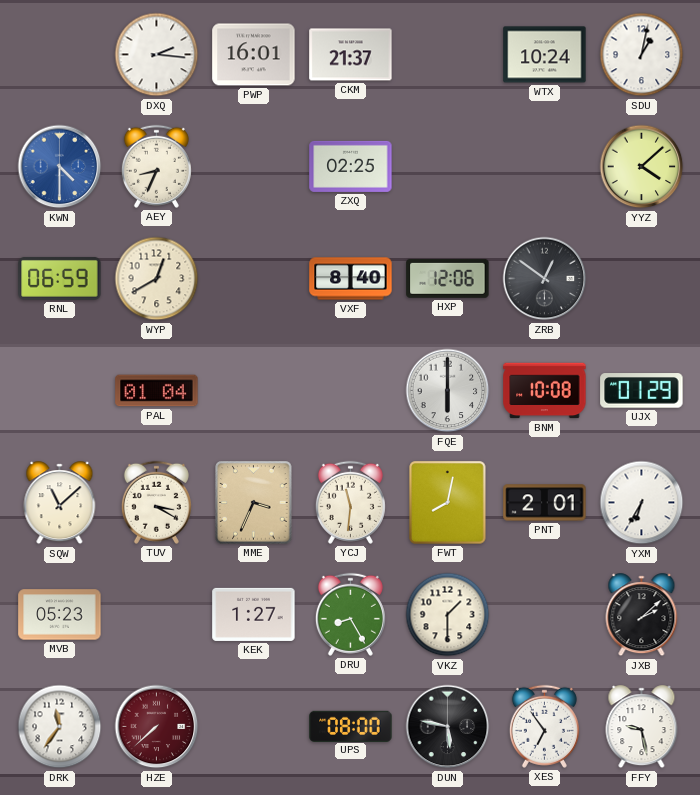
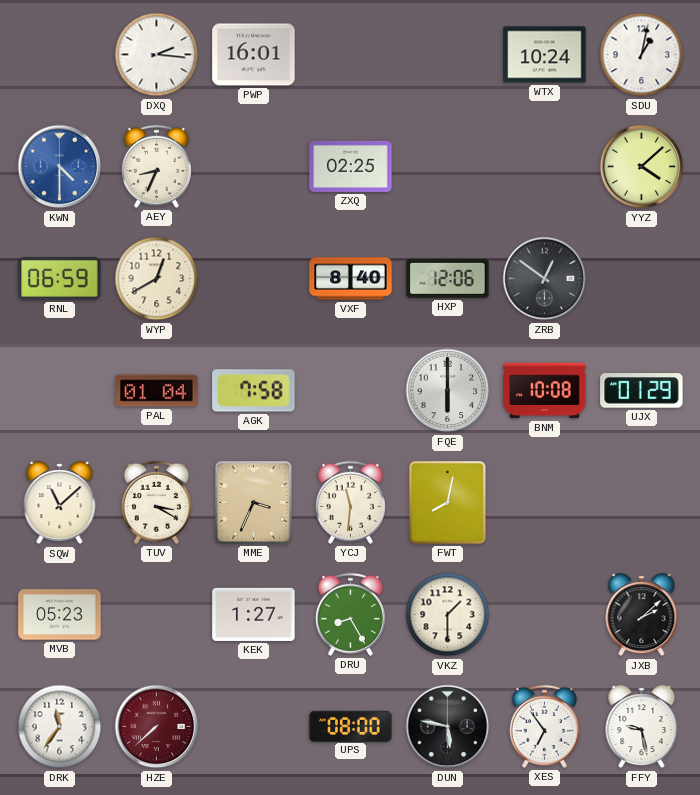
CKM: 21:37 -> none
AGK: none -> 7:58
PNT: 2:01 -> none
YXM: 6:35 -> none
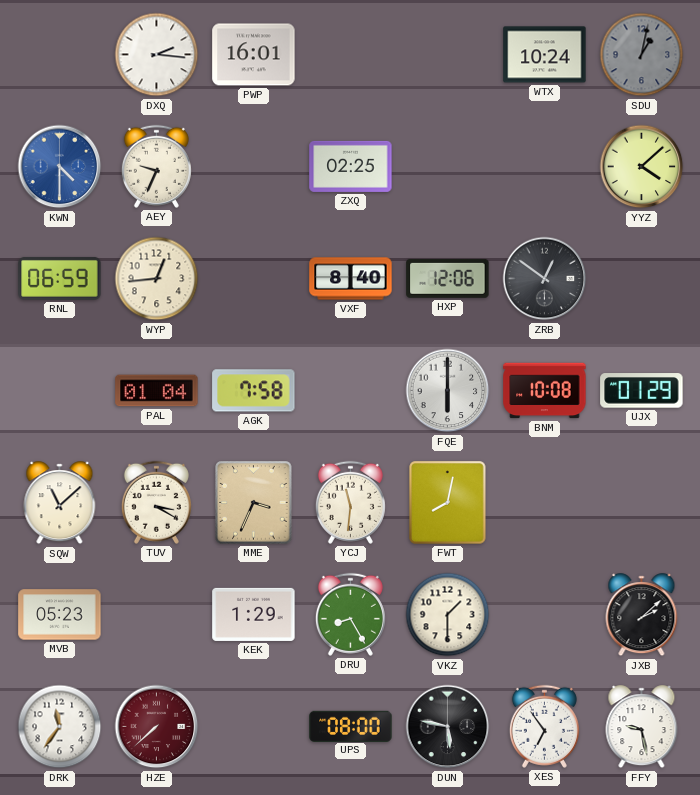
SDU dial: white -> grey
AEY: 8:34 -> 9:34
WYP: 12:40 -> 12:44
KEK: 1:27 -> 1:29
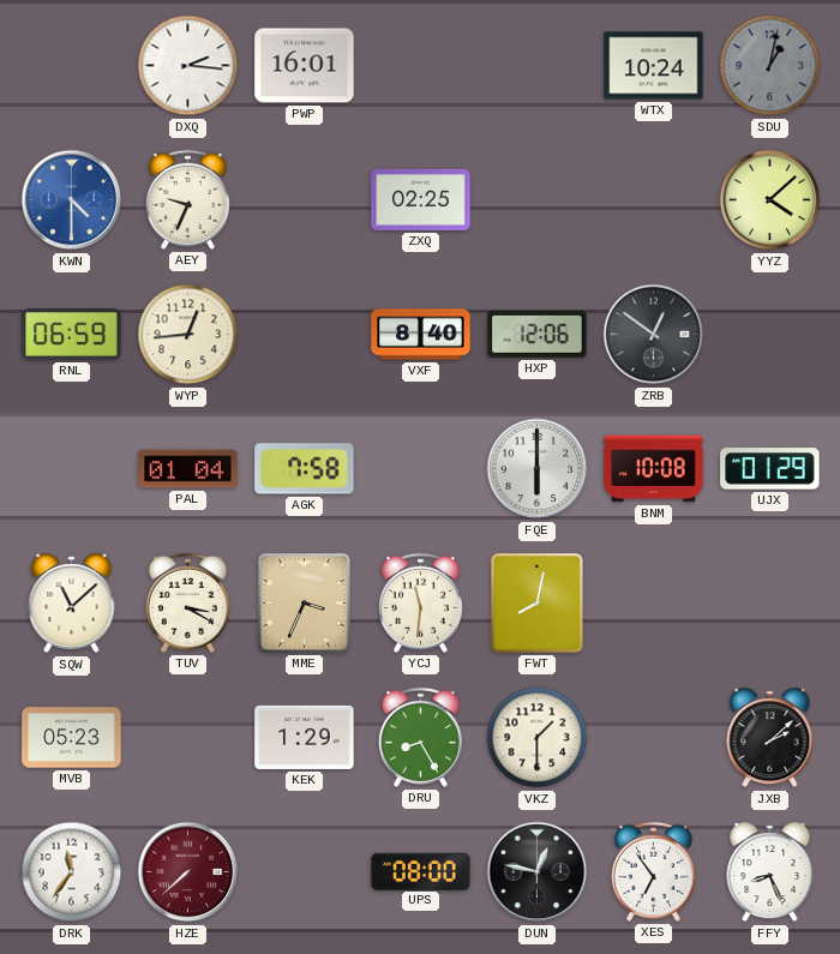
DUN: 5:47 -> 12:47
FFY: 9:28 -> 8:26
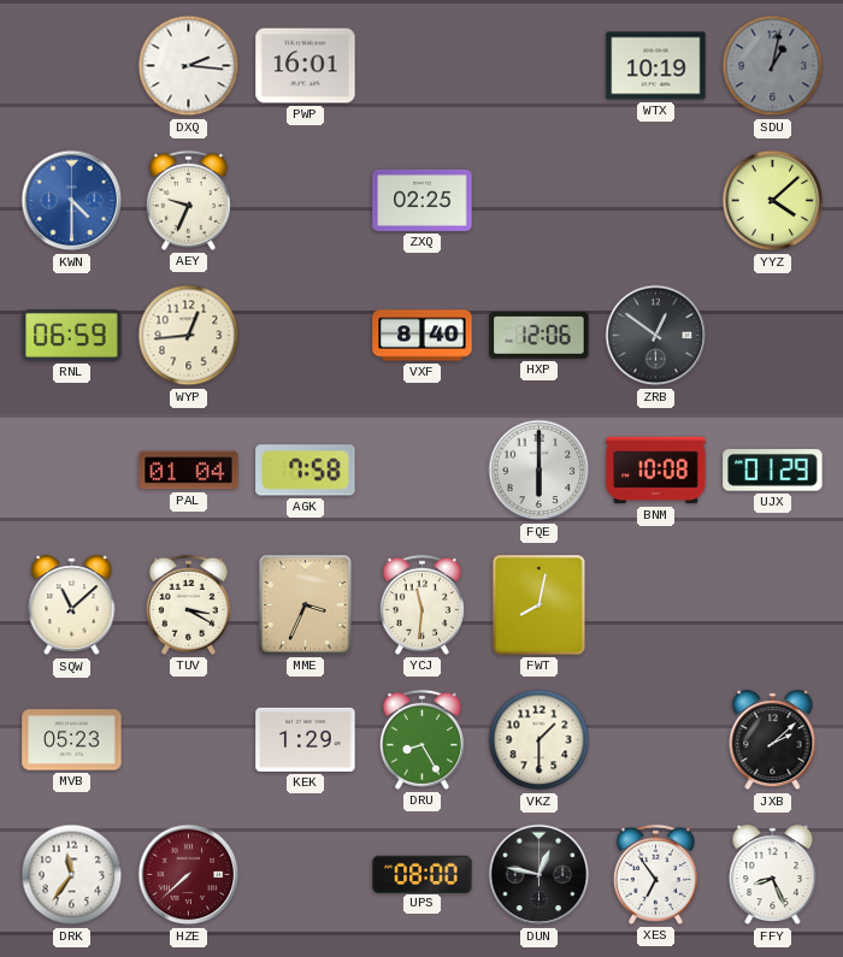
WTX: 10:24 -> 10:19
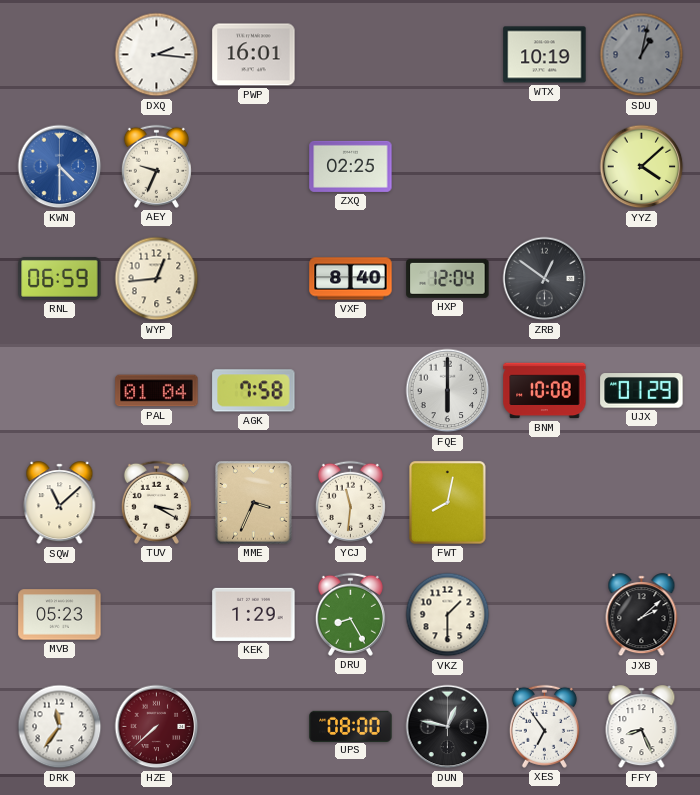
HXP: 12:06 -> 12:04
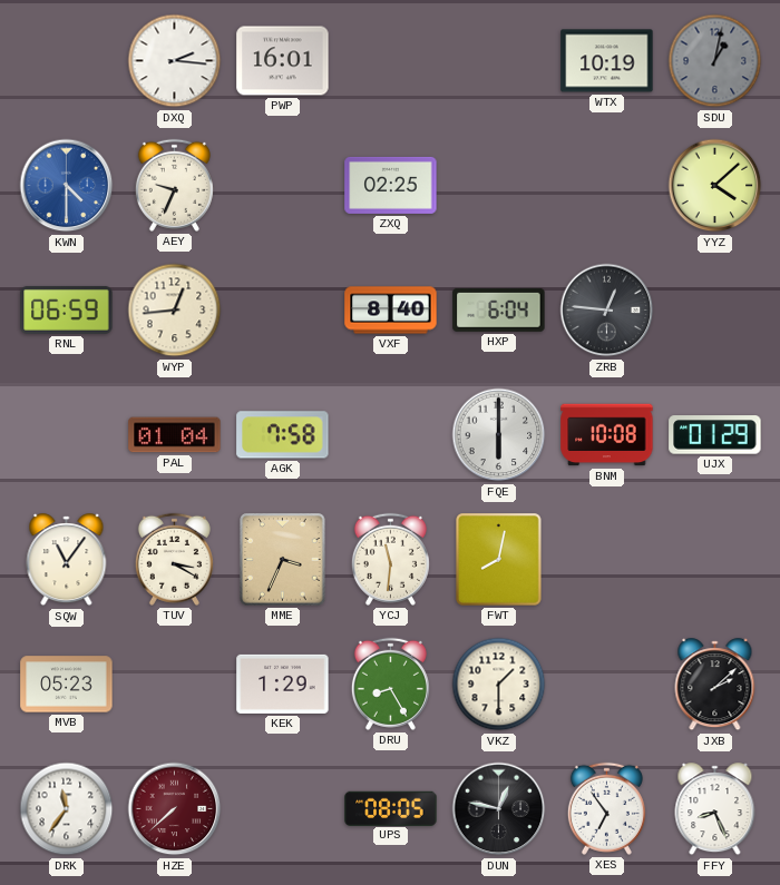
HXP: 12:04 -> 6:04
ZRB: 12:51 -> 12:46
SQW: 11:08 -> 11:06
UPS: 08:00 -> 08:05
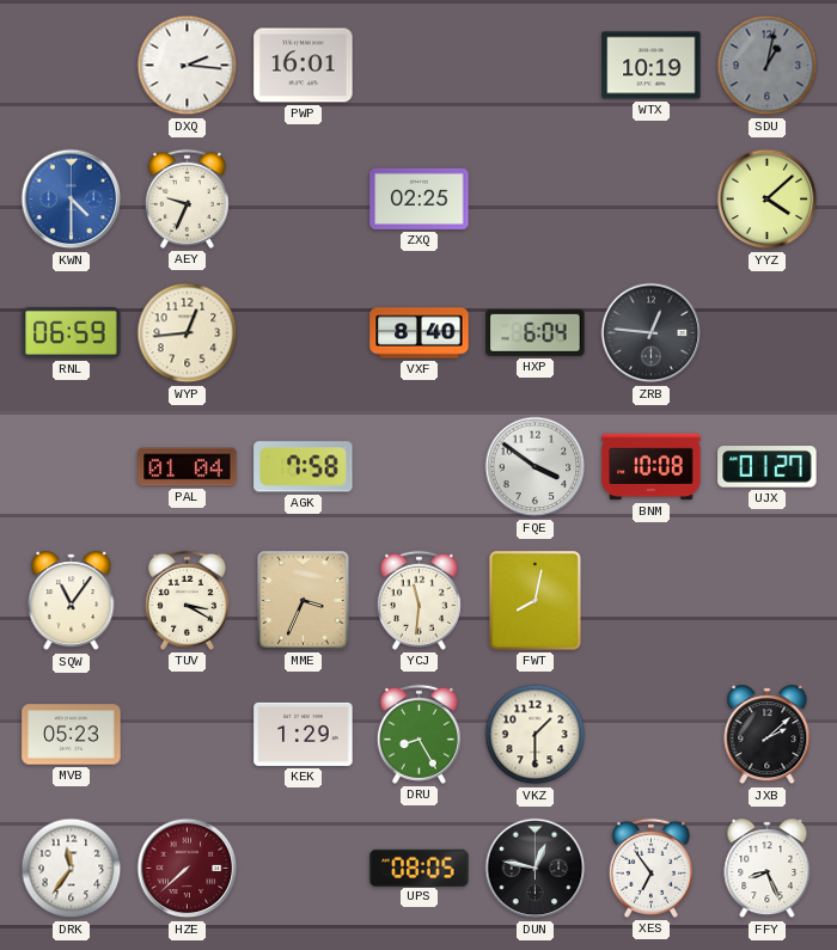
FQE: 6:00 -> 3:51
UJX: 01:29 -> 01:27
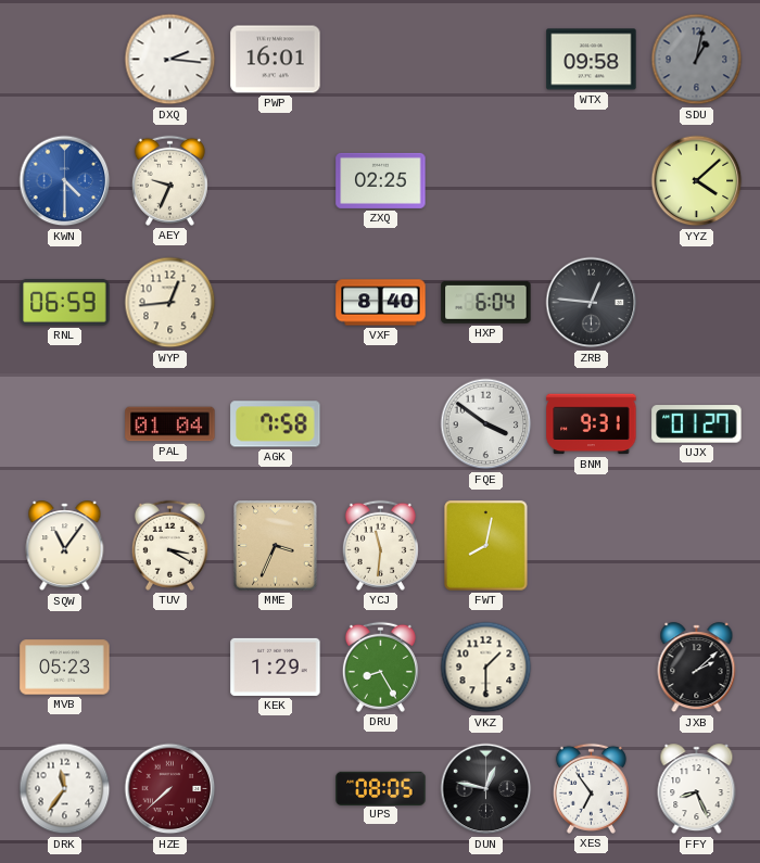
WTX: 10:19 -> 09:58
BNM: 10:08 -> 9:31
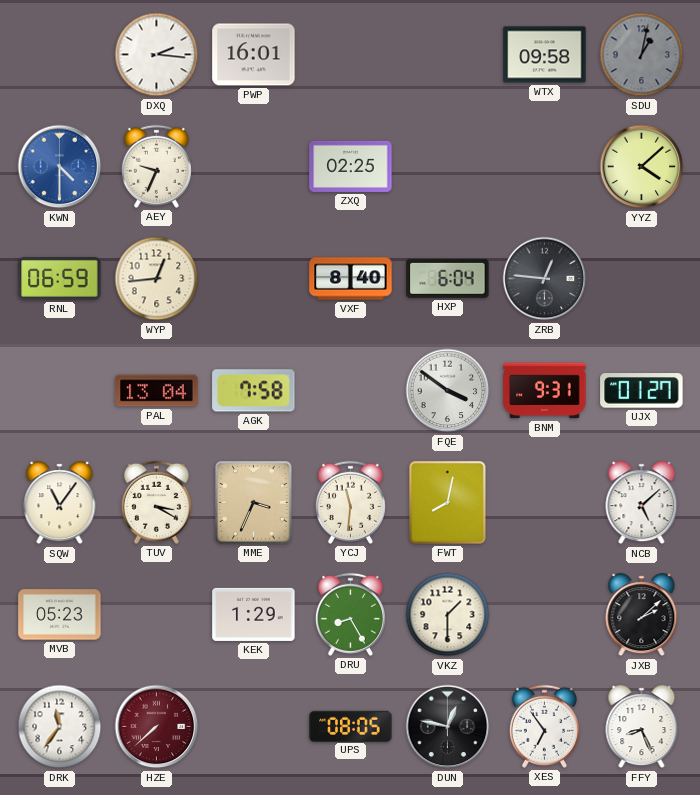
PAL: 01:04 -> 13:04
NCB: none -> 5:08
